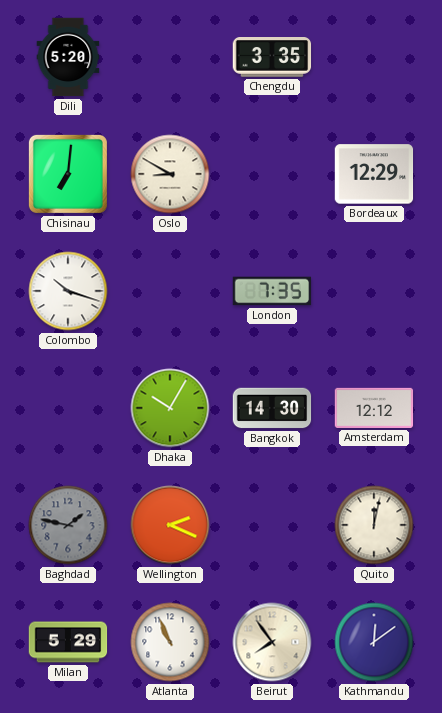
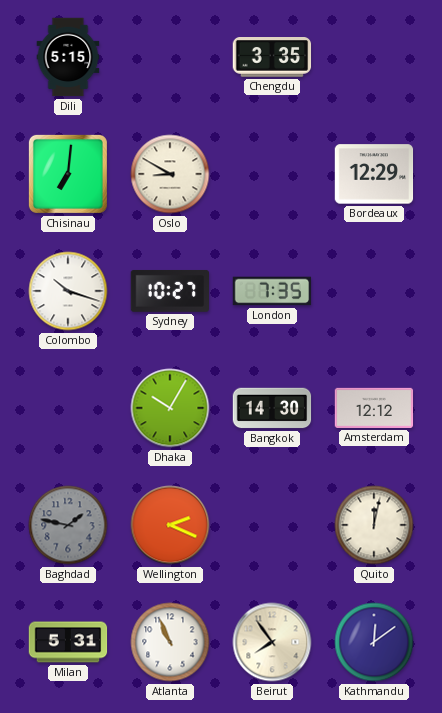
Dili: 5:20 -> 5:15
Sydney: none -> 10:27
Milan: 5:29 -> 5:31
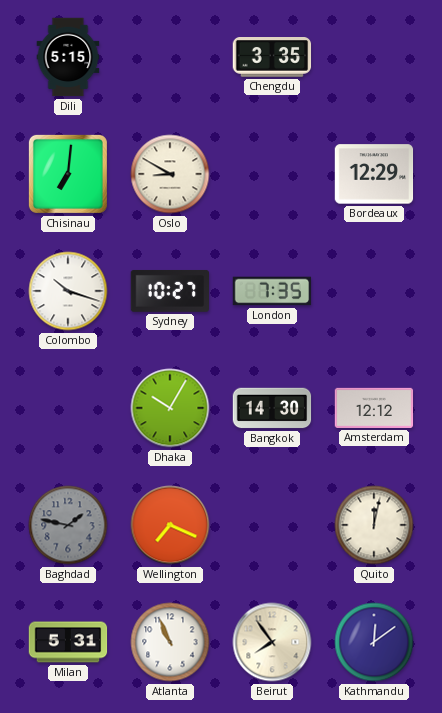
Wellington: 2:19 -> 7:19
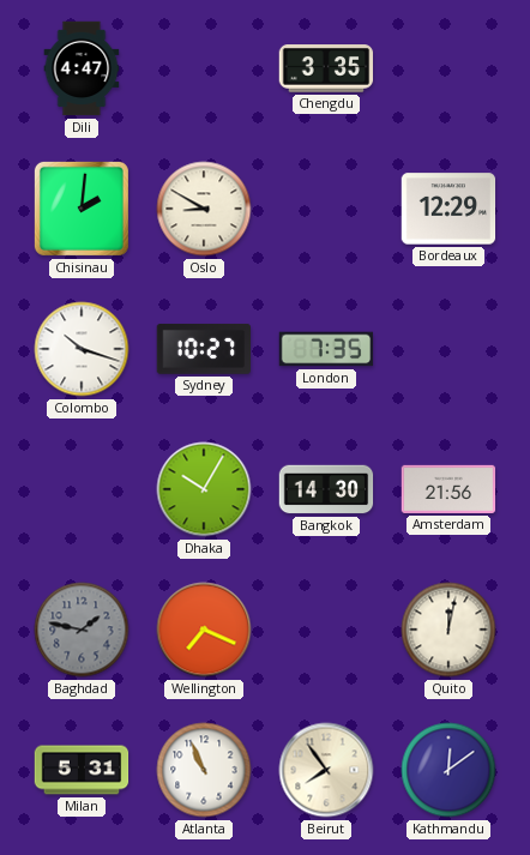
Dili: 5:15 -> 4:47
Chisinau: 7:01 -> 2:01
Amsterdam: 12:12 -> 21:56
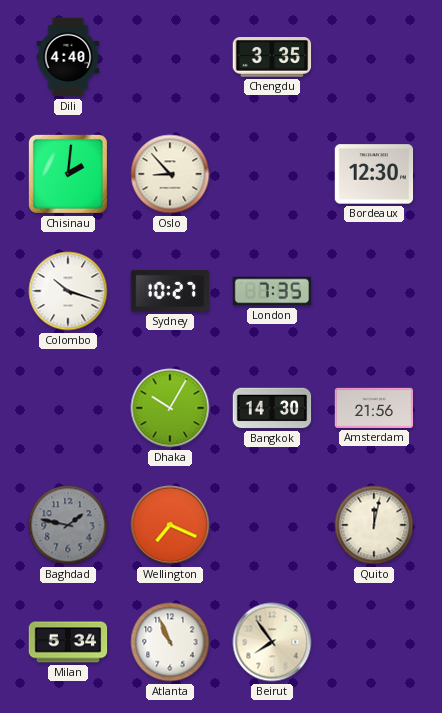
Dili: 4:47 -> 4:40
Oslo: 8:50 -> 8:53
Bordeaux: 12:29 -> 12:30
Milan: 5:31 -> 5:34
Kathmandu: 12:09 -> none
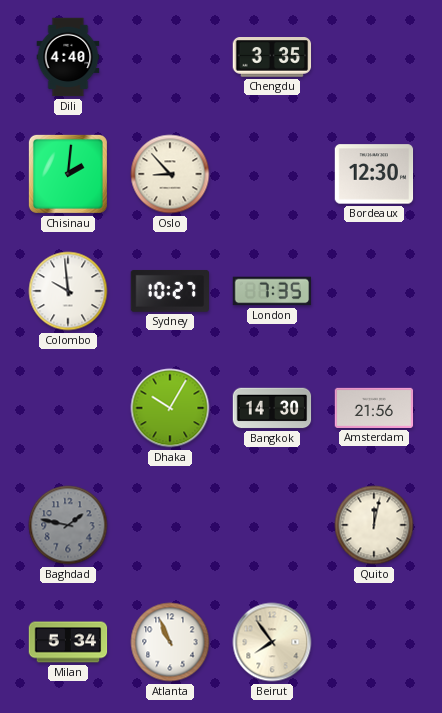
Colombo: 10:18 -> 9:59
Wellington: 7:19 -> none
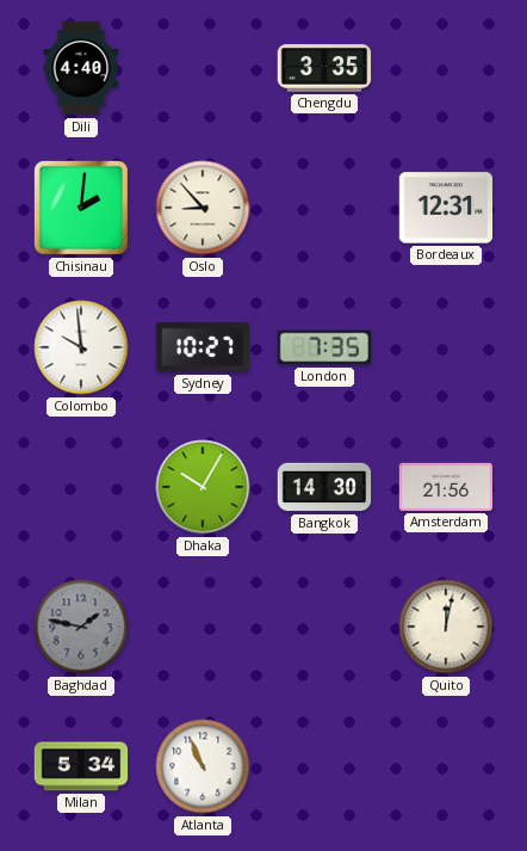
Bordeaux: 12:30 -> 12:31
Beirut: 7:54 -> none
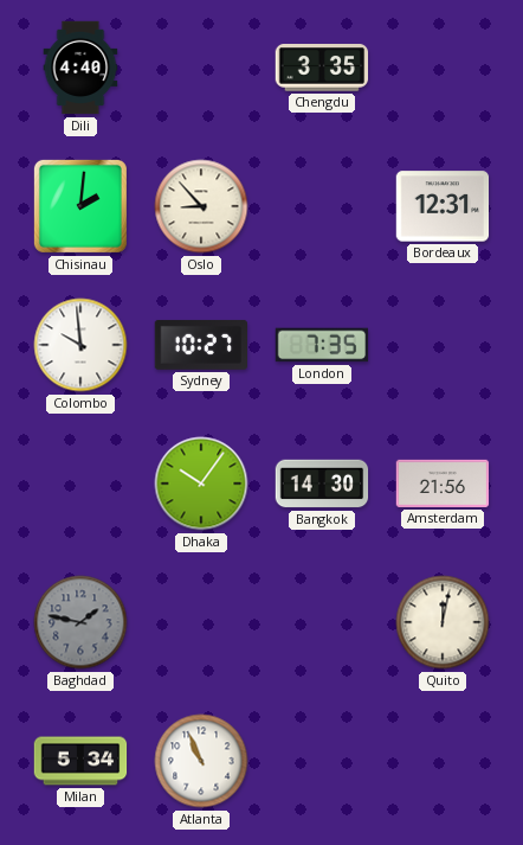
Dhaka: 10:05 -> 10:06
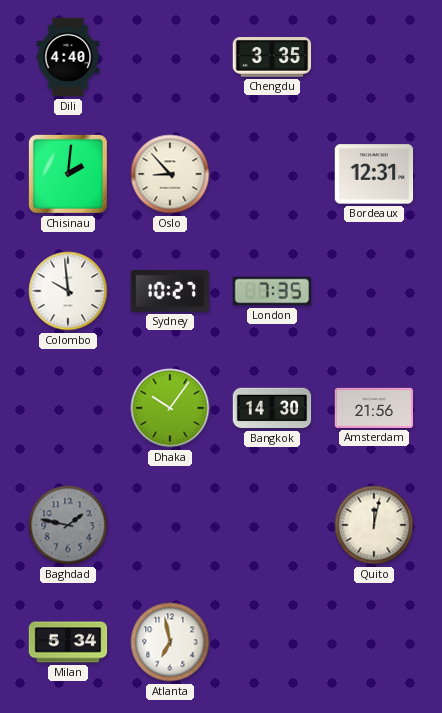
Atlanta: 10:56 -> 6:58
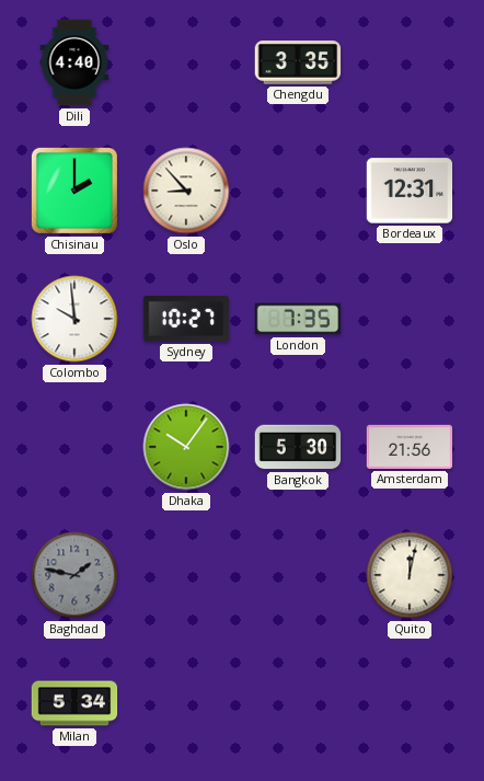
Chisinau: 2:01 -> 2:00
Bangkok: 14:30 -> 5:30
Atlanta: 6:58 -> none
